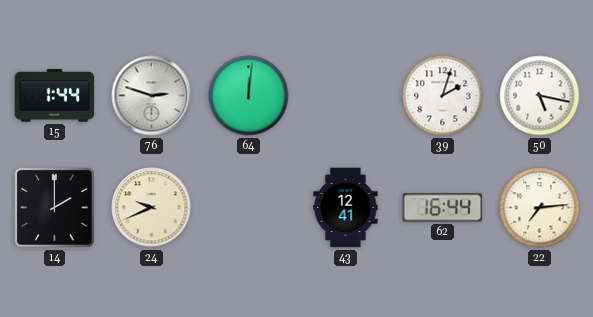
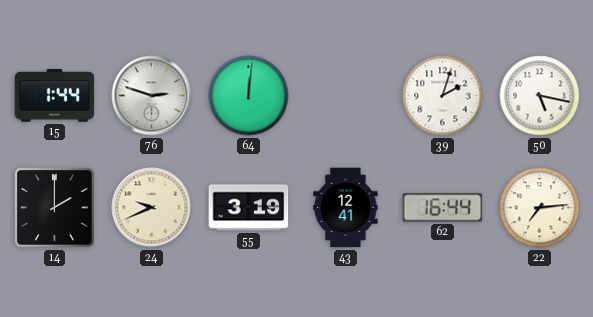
55: none -> 3:19
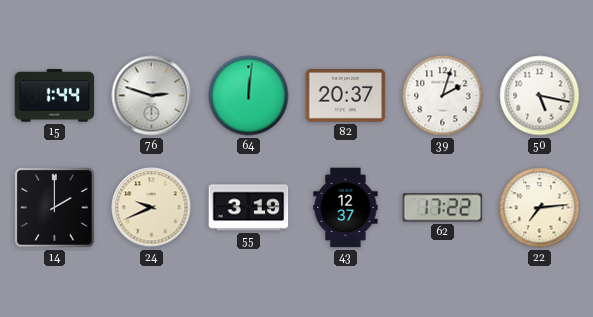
82: none -> 20:37
43: 12:41 -> 12:37
62: 16:44 -> 17:22
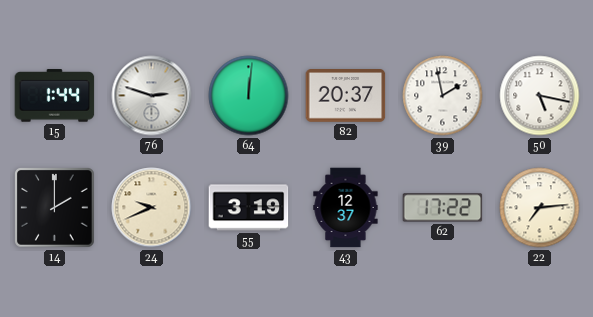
39: 2:03 -> 1:58
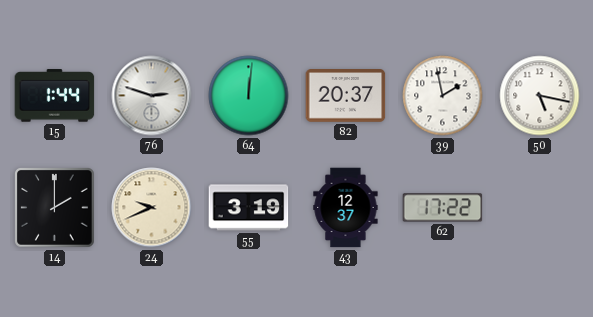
22: 7:14 -> none
